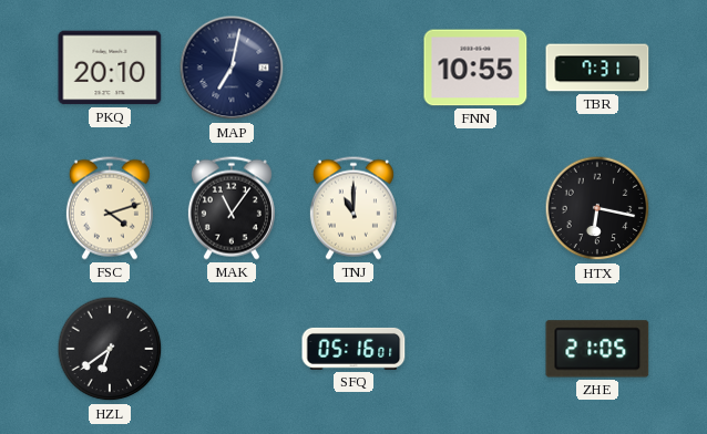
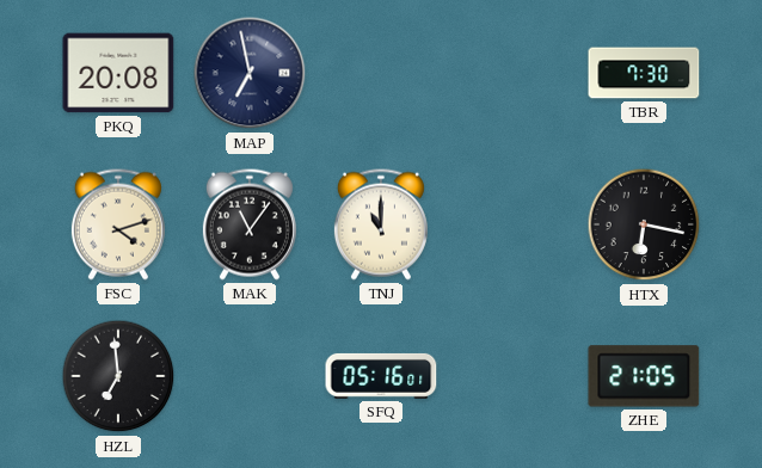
PKQ: 20:10 -> 20:08
MAP: 7:02 -> 6:58
FNN: 10:55 -> none
TBR: 7:31 -> 7:30
HZL: 6:39 -> 6:59
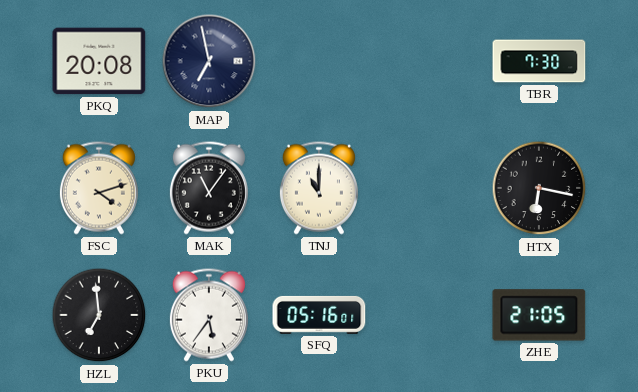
PKU: none -> 5:36
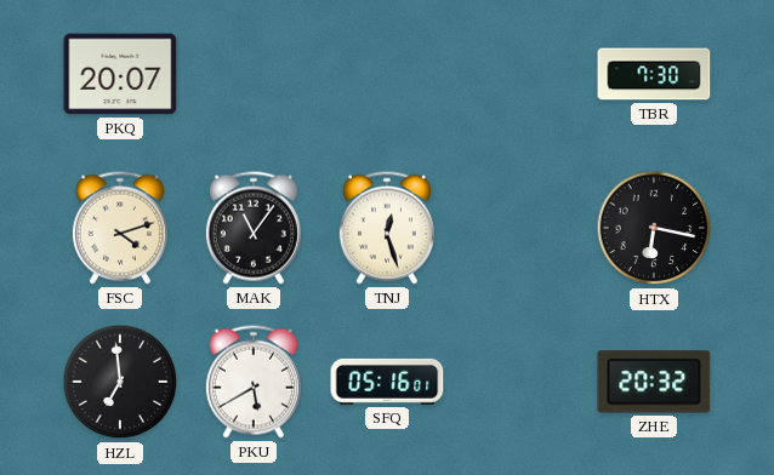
PKQ: 20:08 -> 20:07
MAP: 6:58 -> none
TNJ: 11:00 -> 12:27
PKU: 5:36 -> 5:40
ZHE: 21:05 -> 20:32
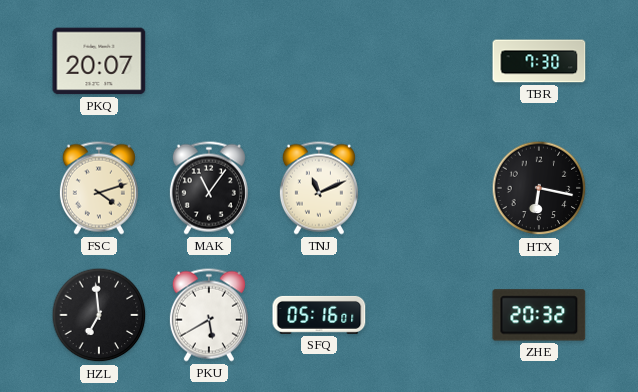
TNJ: 12:27 -> 11:11
